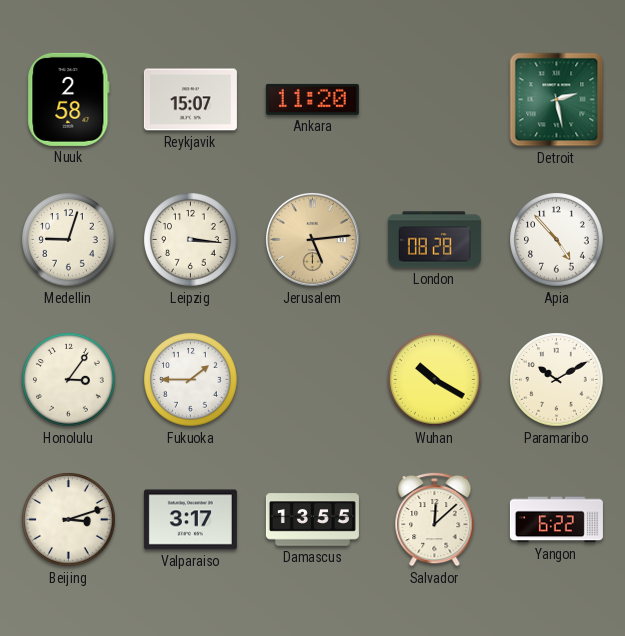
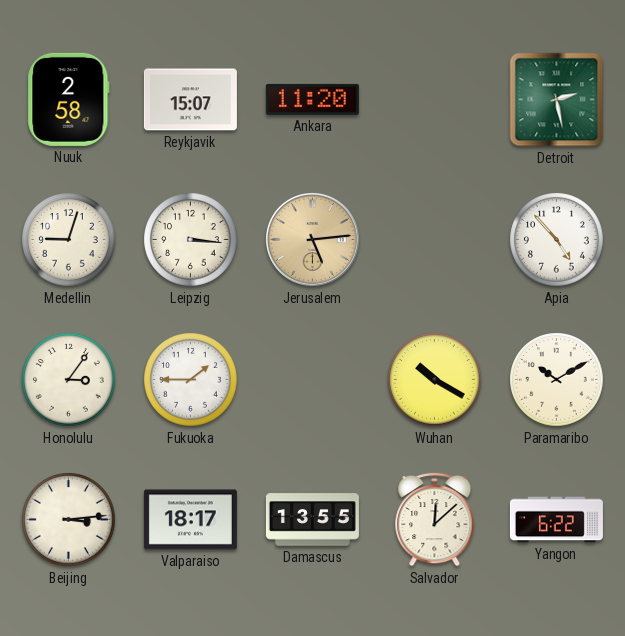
London: 08:28 -> none
Beijing: 3:12 -> 3:14
Valparaiso: 3:17 -> 18:17
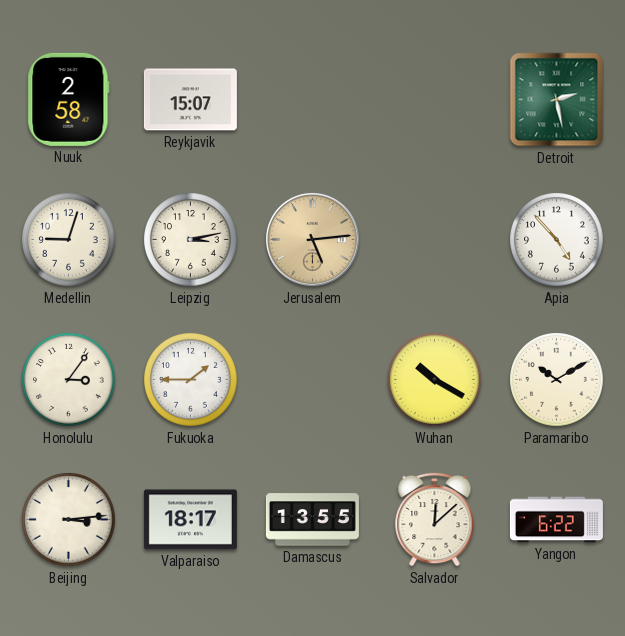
Ankara: 11:20 -> none
Leipzig: 3:16 -> 3:13
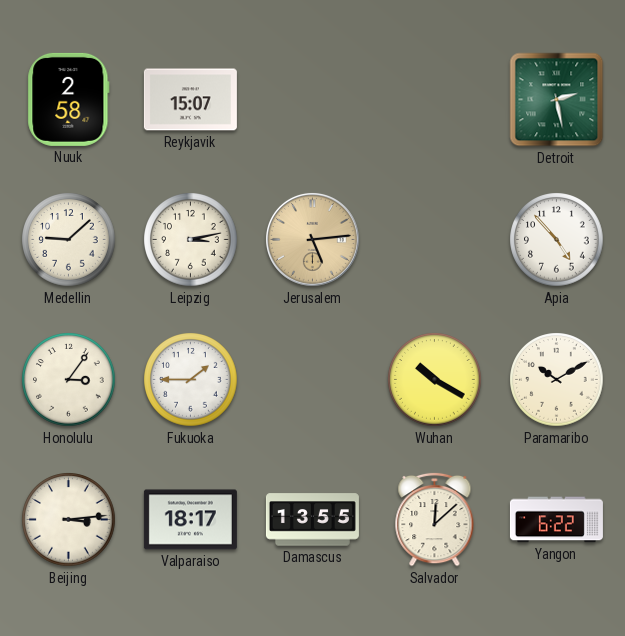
Medellin: 9:03 -> 9:08
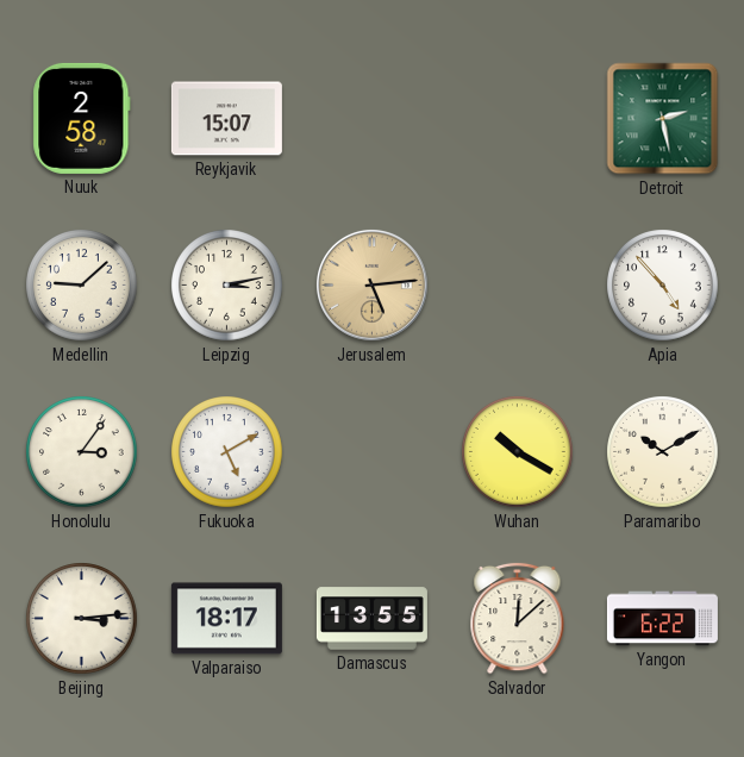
Fukuoka: 1:45 -> 5:10
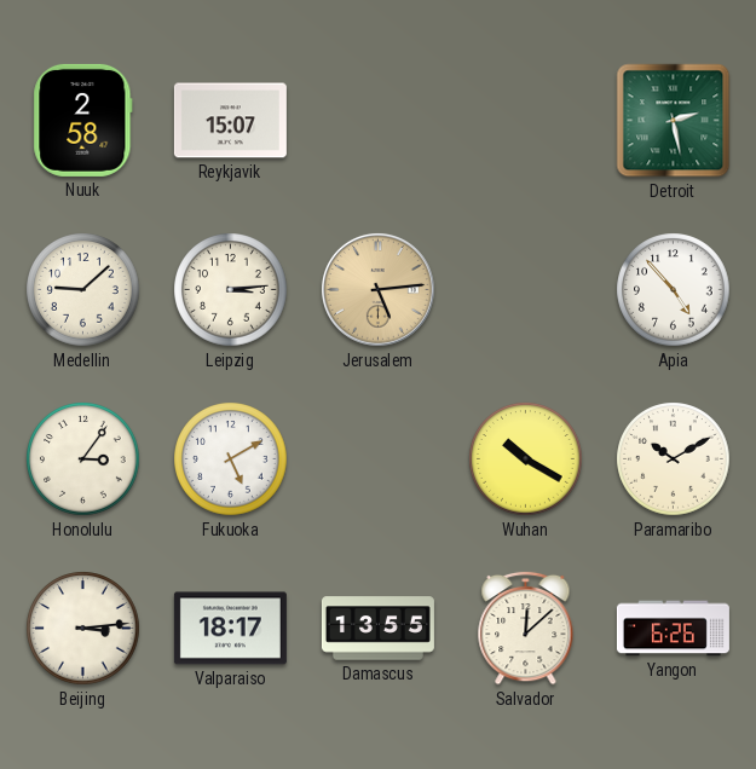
Leipzig: 3:13 -> 3:14
Yangon: 6:22 -> 6:26
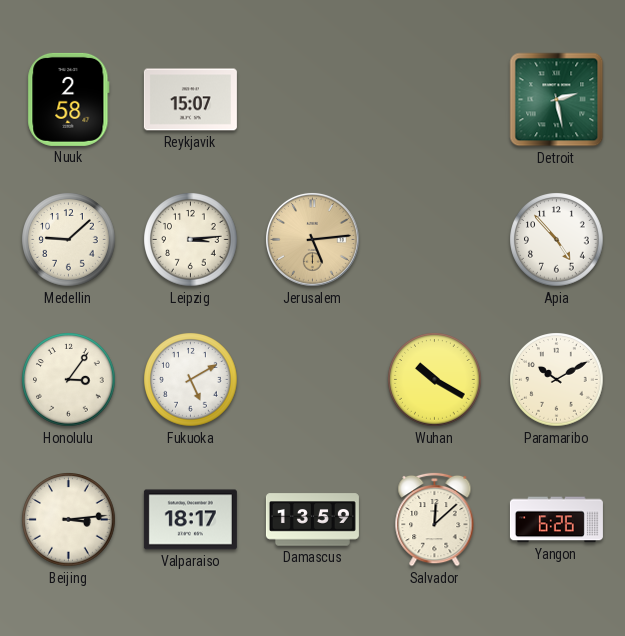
Damascus: 13:55 -> 13:59
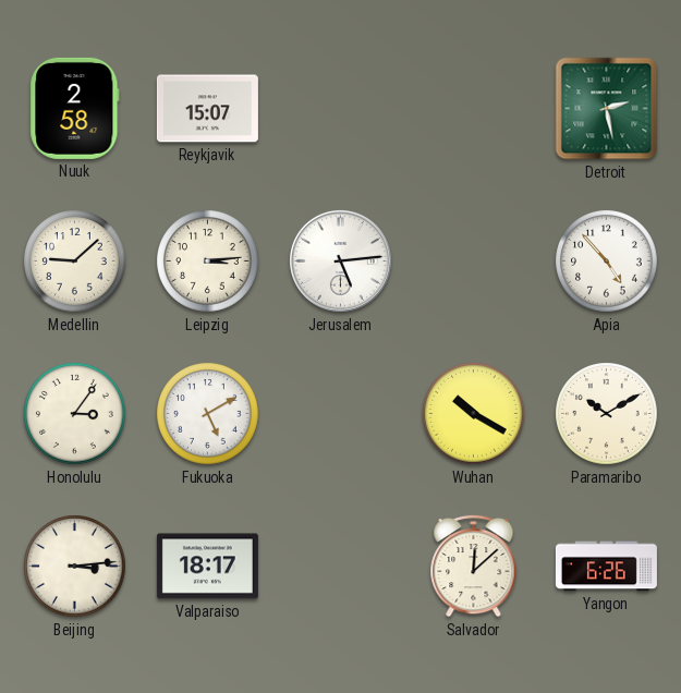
Jerusalem dial: champagne -> white
Damascus: 13:59 -> none
